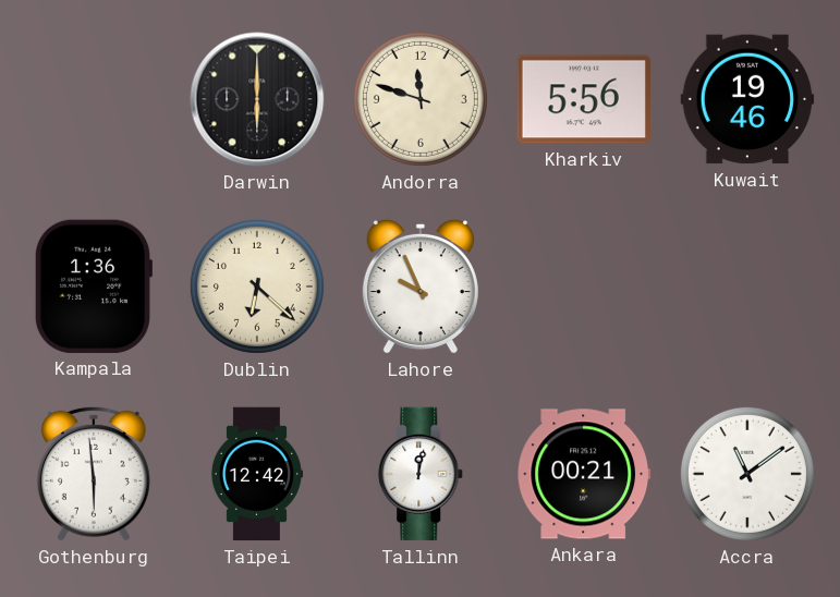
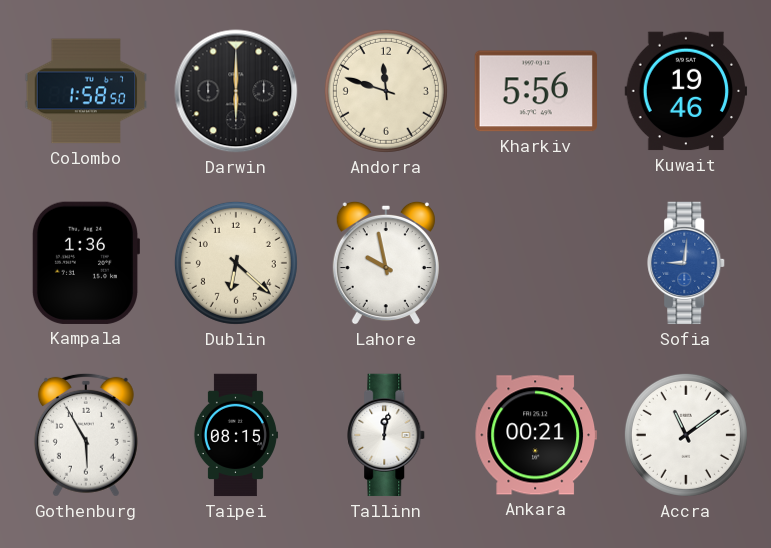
Colombo: none -> 1:58
Lahore: 9:56 -> 9:58
Sofia: none -> 9:01
Gothenburg: 5:59 -> 5:55
Taipei: 12:42 -> 08:15
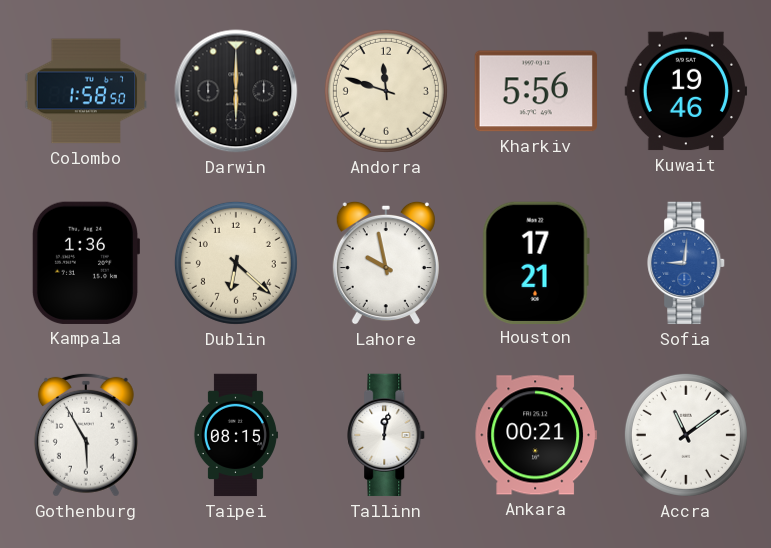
Houston: none -> 17:21
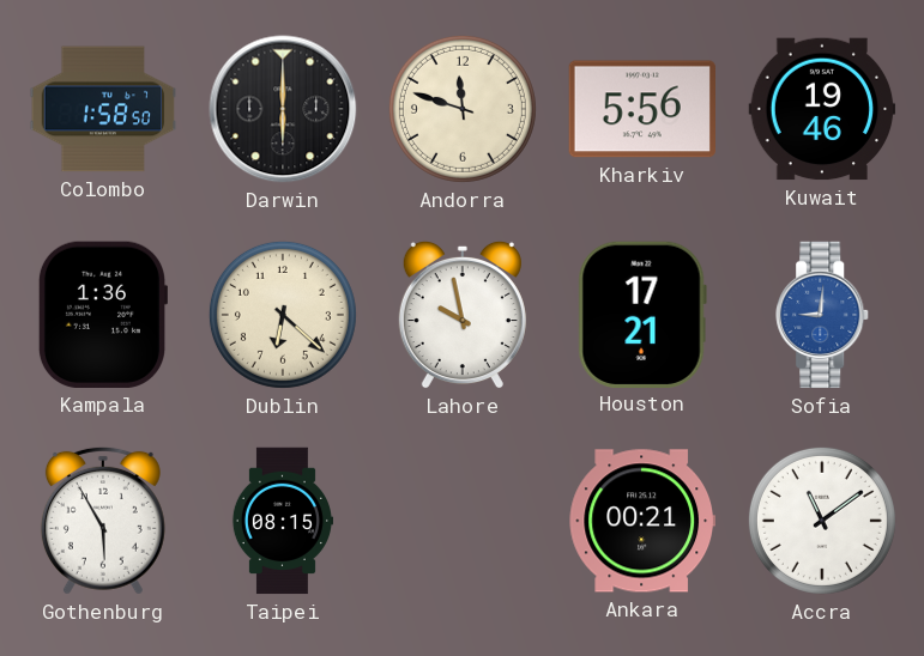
Tallinn: 12:02 -> none
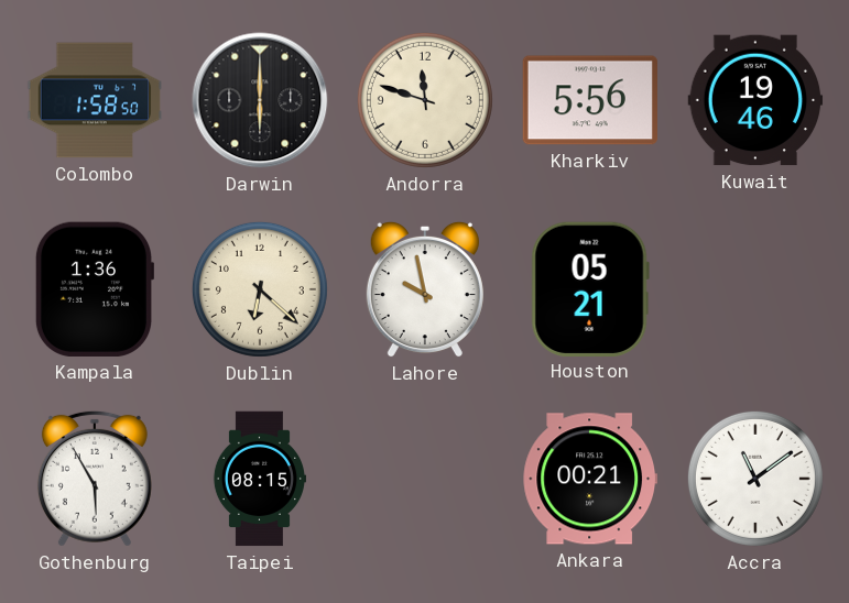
Houston: 17:21 -> 05:21
Sofia: 9:01 -> none
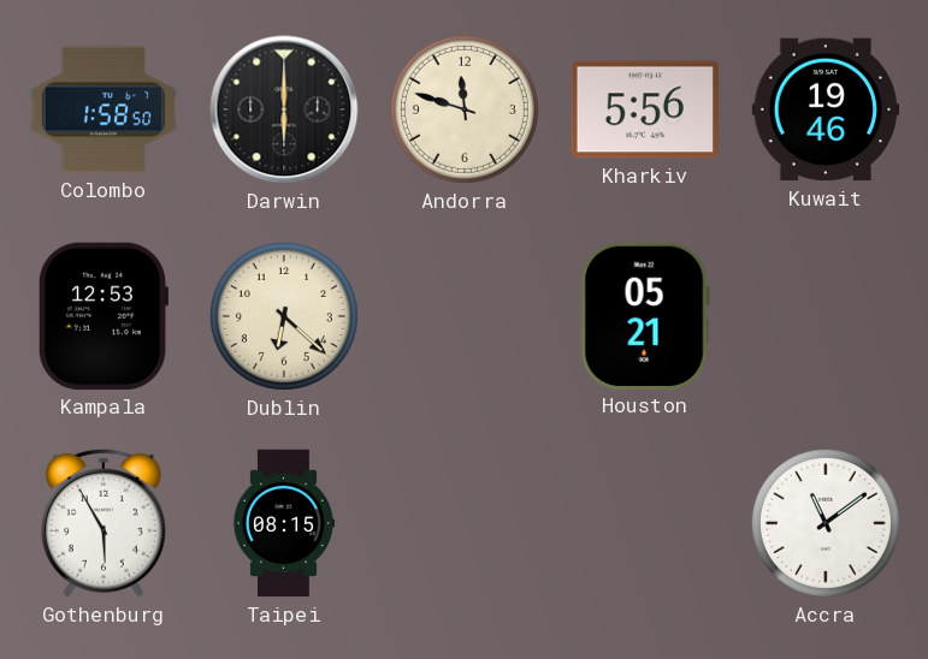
Kampala: 1:36 -> 12:53
Lahore: 9:58 -> none
Ankara: 00:21 -> none
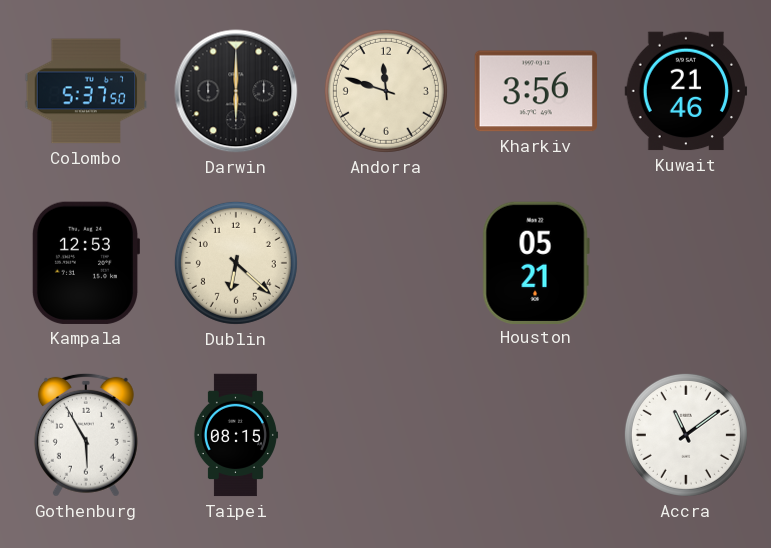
Colombo: 1:58 -> 5:37
Kharkiv: 5:56 -> 3:56
Kuwait: 19:46 -> 21:46
